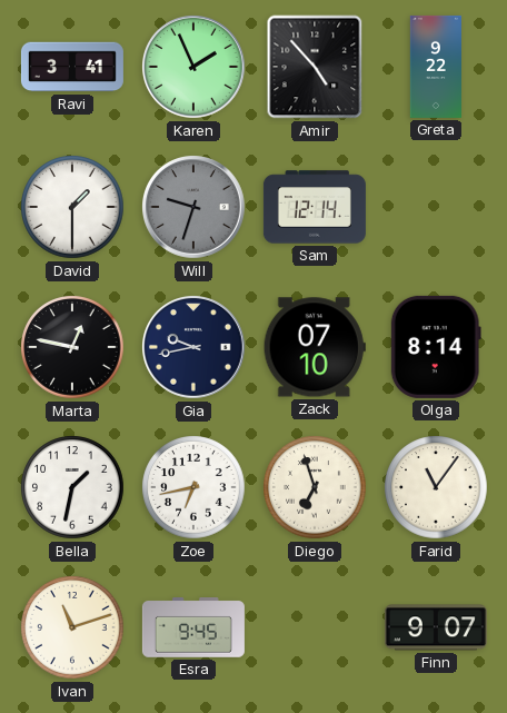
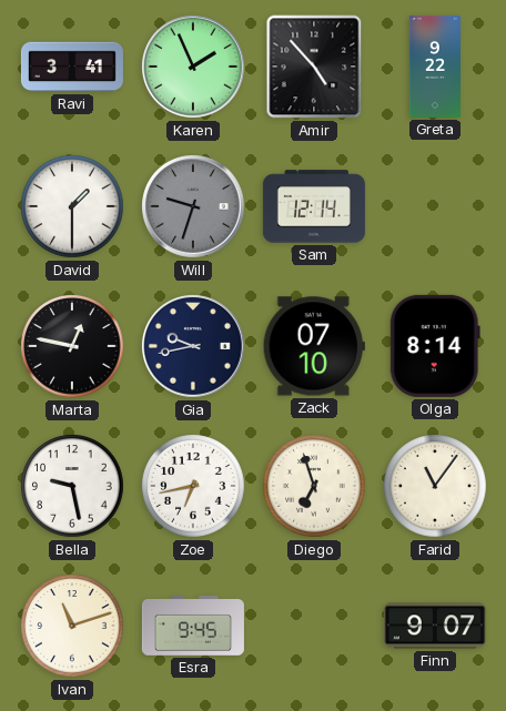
Bella: 1:32 -> 9:28
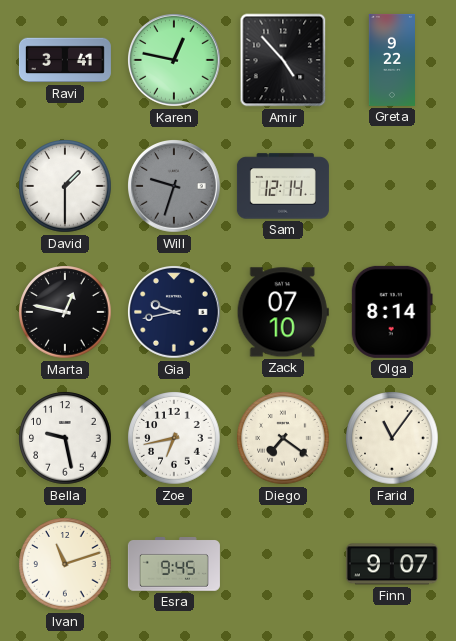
Karen: 1:56 -> 12:47
Diego: 6:57 -> 7:21
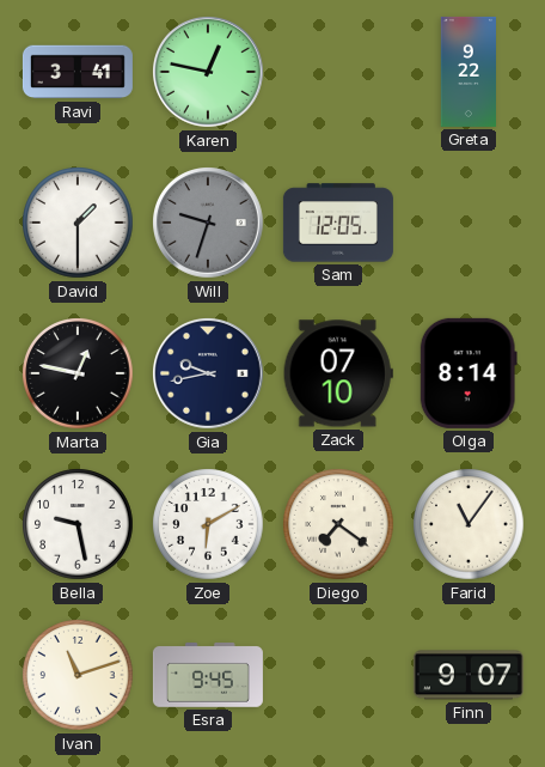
Amir: 4:53 -> none
Sam: 12:14 -> 12:05
Zoe: 6:43 -> 6:10
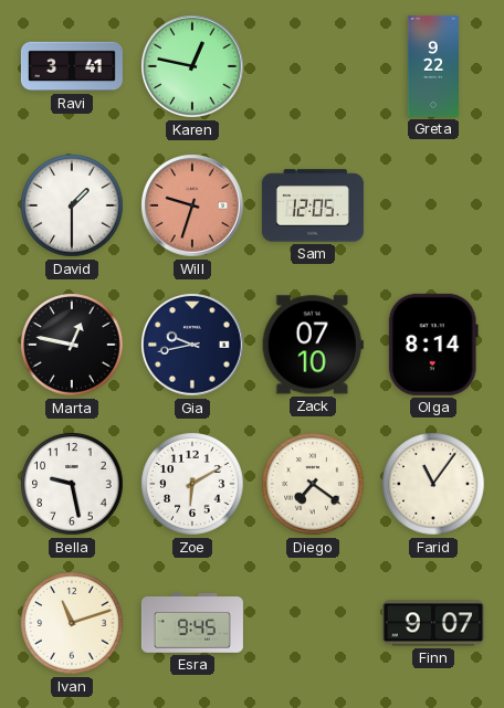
Will dial: grey -> salmon
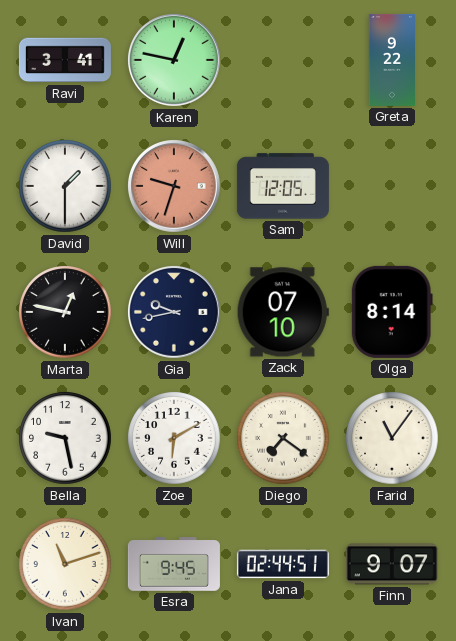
Jana: none -> 02:44
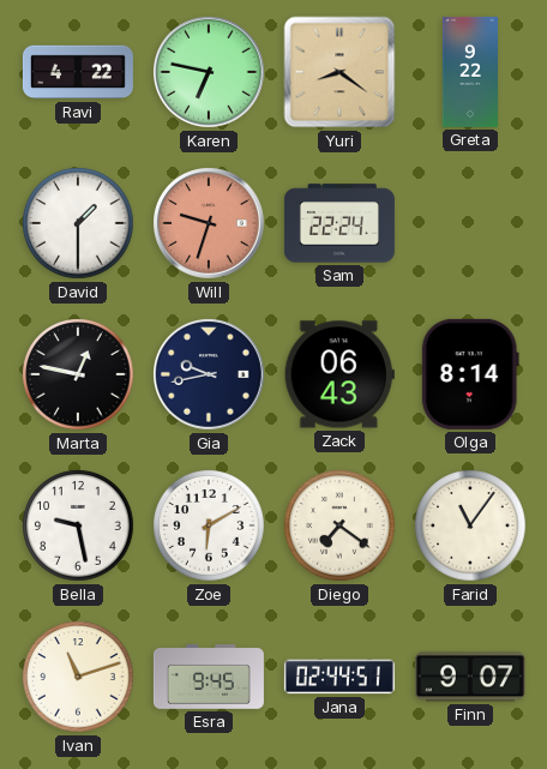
Ravi: 3:41 -> 4:22
Karen: 12:47 -> 6:47
Yuri: none -> 8:21
Sam: 12:05 -> 22:24
Zack: 07:10 -> 06:43
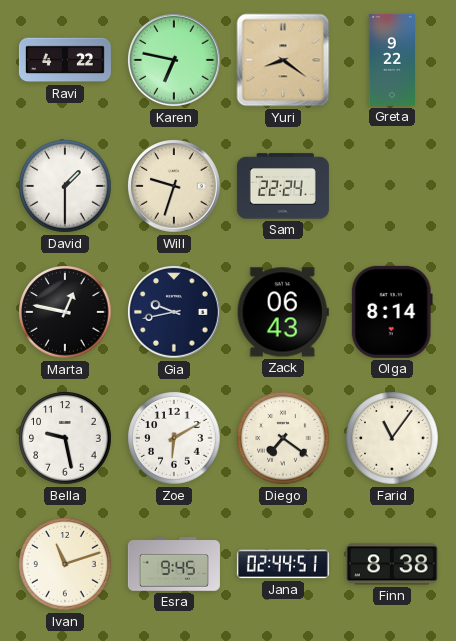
Will dial: salmon -> cream
Finn: 9:07 -> 8:38
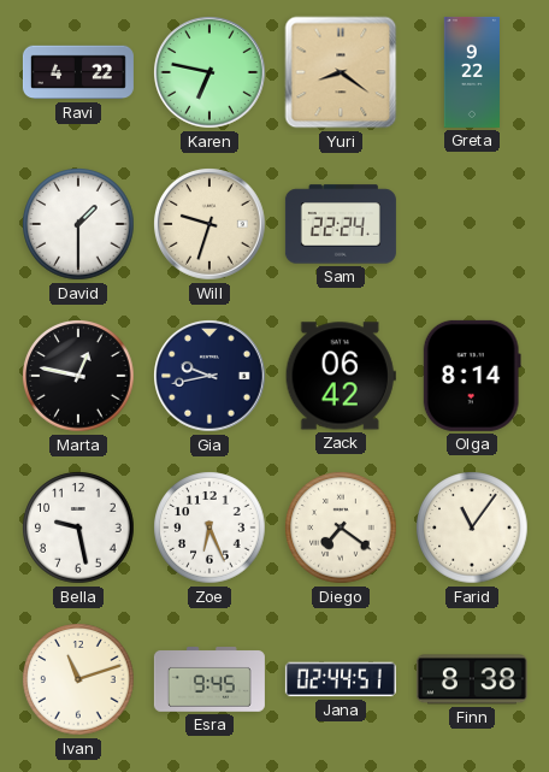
Zack: 06:43 -> 06:42
Zoe: 6:10 -> 6:26
